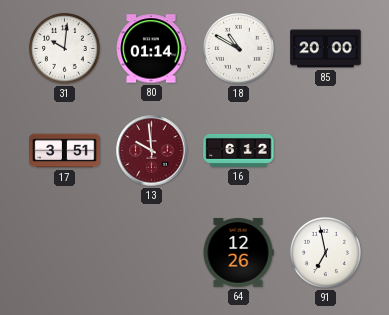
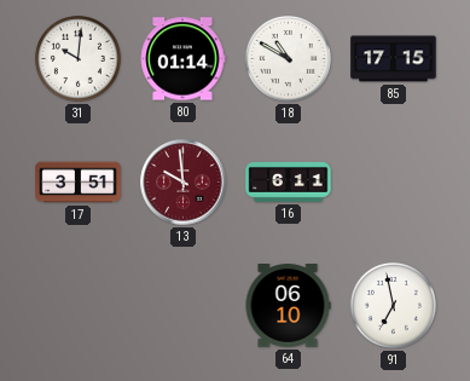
85: 20:00 -> 17:15
16: 6:12 -> 6:11
64: 12:26 -> 06:10
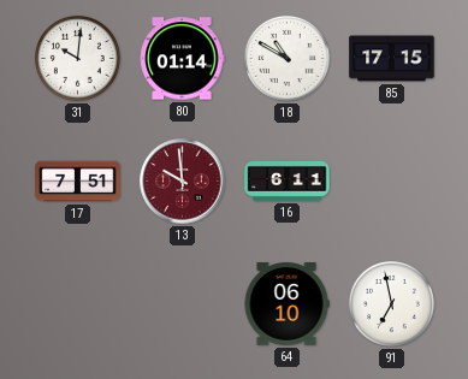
17: 3:51 -> 7:51
